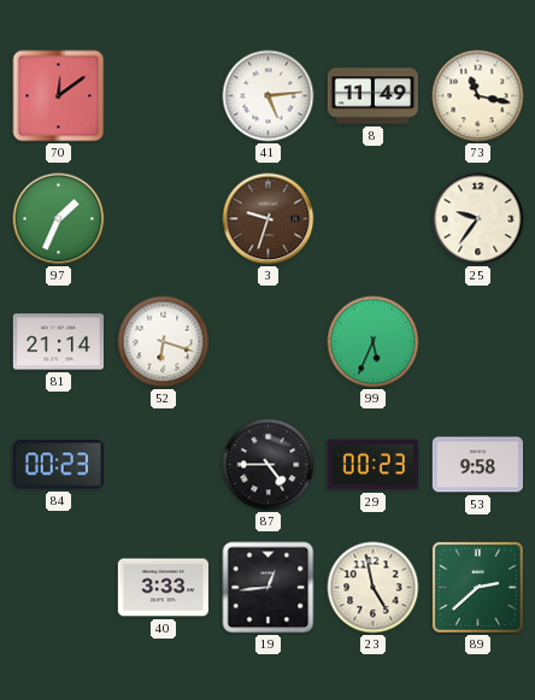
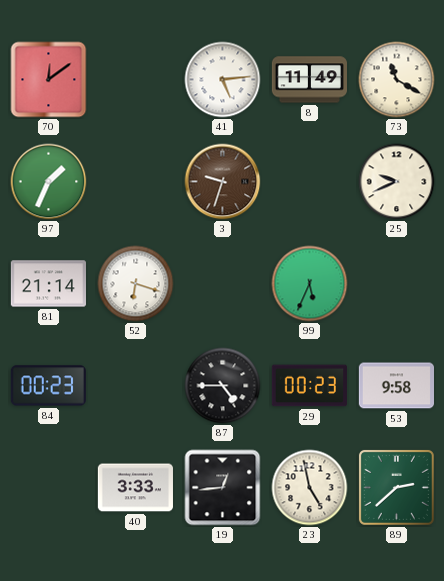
73: 11:17 -> 11:20
25: 9:36 -> 9:41
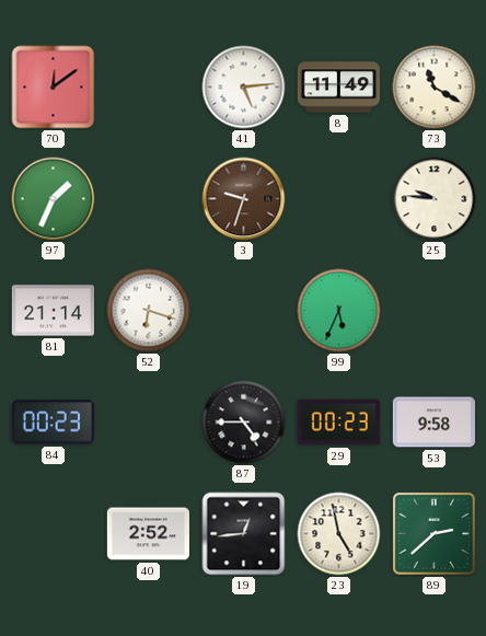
25: 9:41 -> 9:46
40: 3:33 -> 2:52
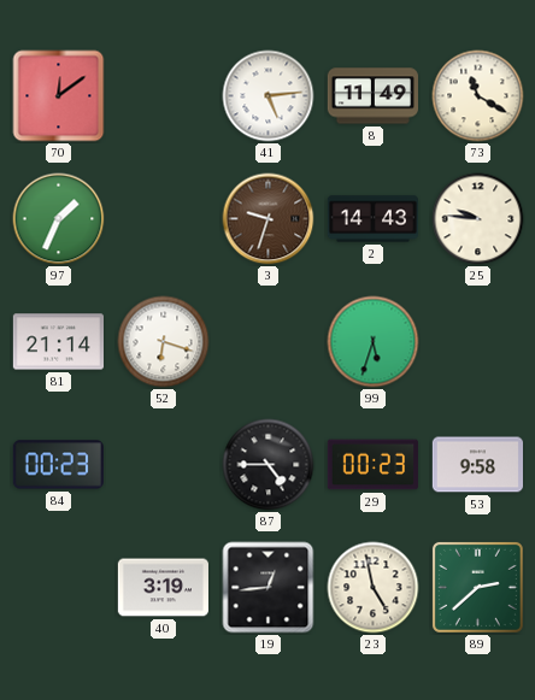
2: none -> 14:43
99: 5:34 -> 5:33
40: 2:52 -> 3:19
